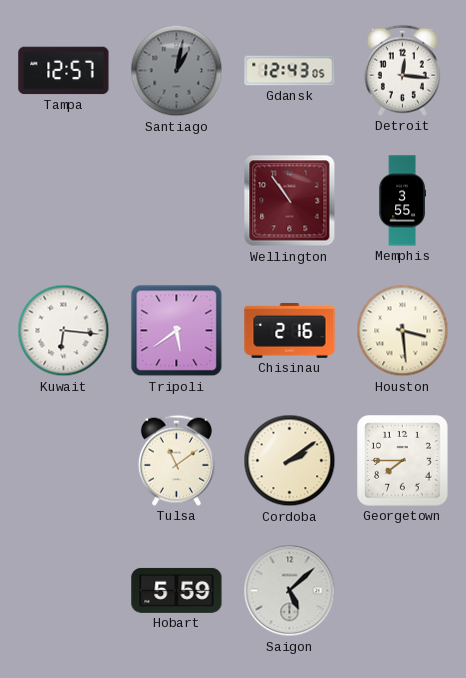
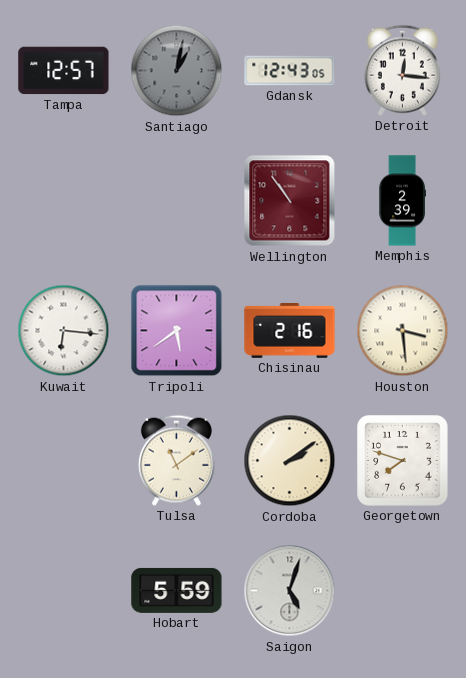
Memphis: 3:55 -> 2:39
Georgetown: 7:45 -> 7:48
Saigon: 5:08 -> 5:03
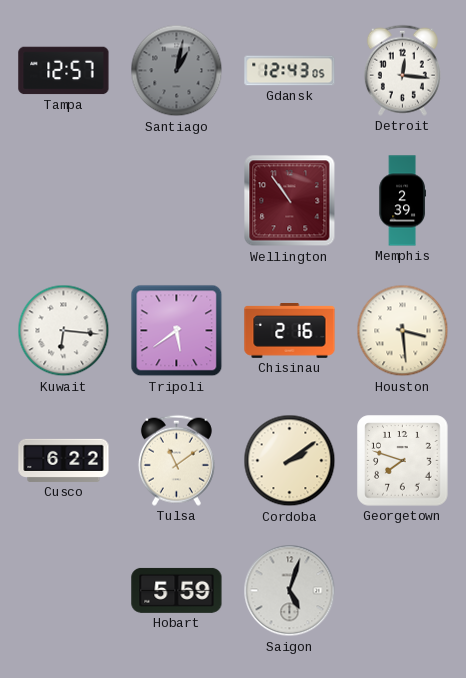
Cusco: none -> 6:22
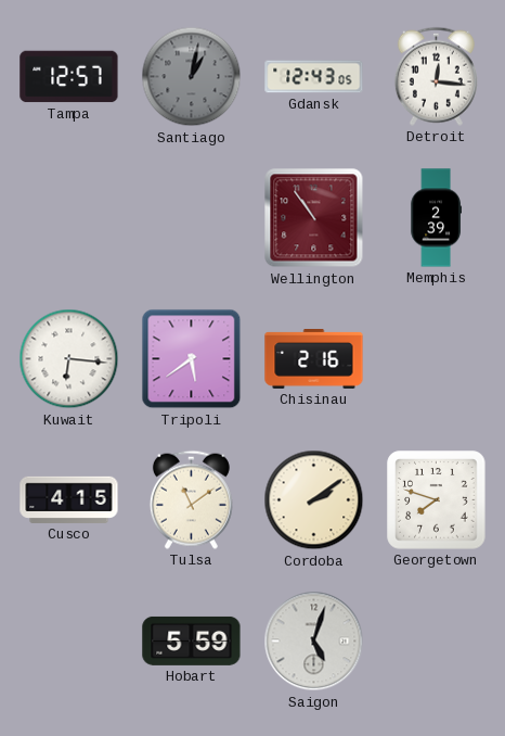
Houston: 3:29 -> none
Cusco: 6:22 -> 4:15
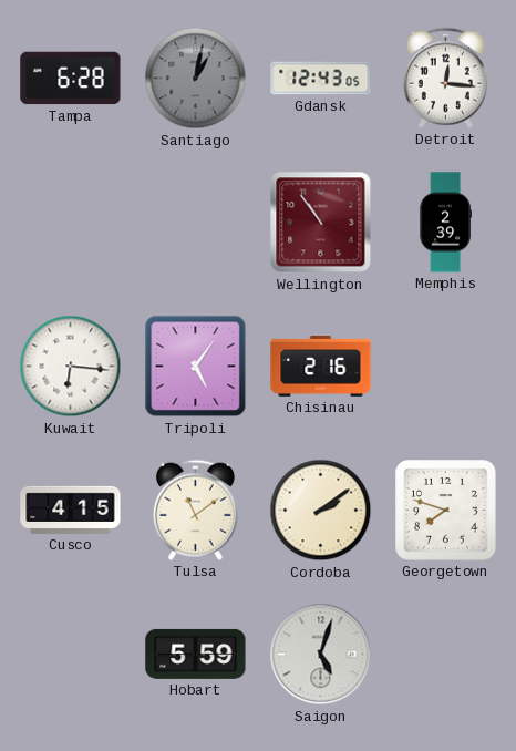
Tampa: 12:57 -> 6:28
Tripoli: 5:39 -> 5:06
